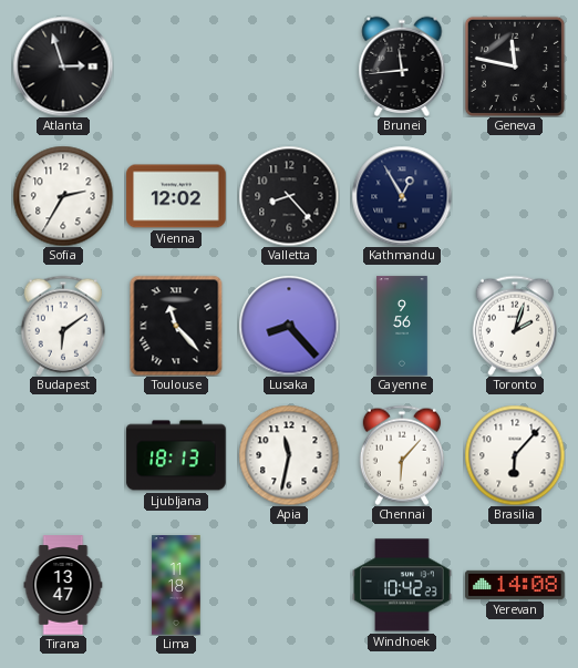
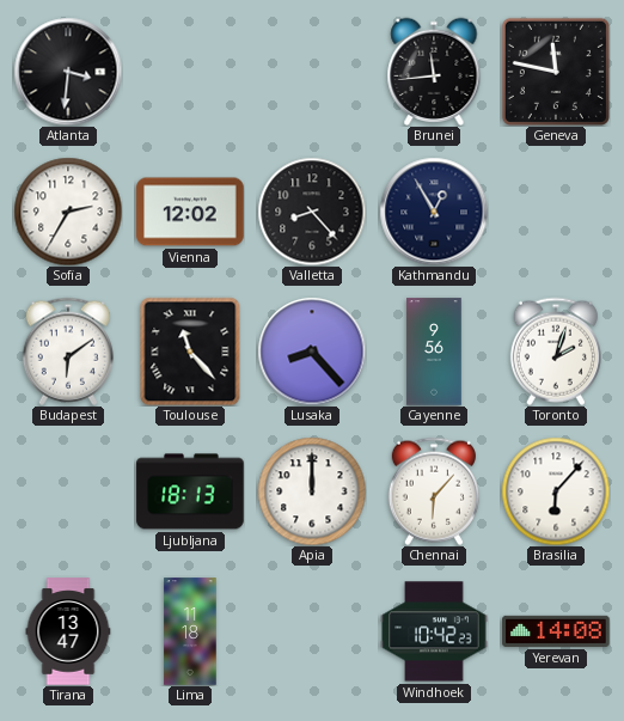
Atlanta: 2:57 -> 3:31
Apia: 11:32 -> 12:00
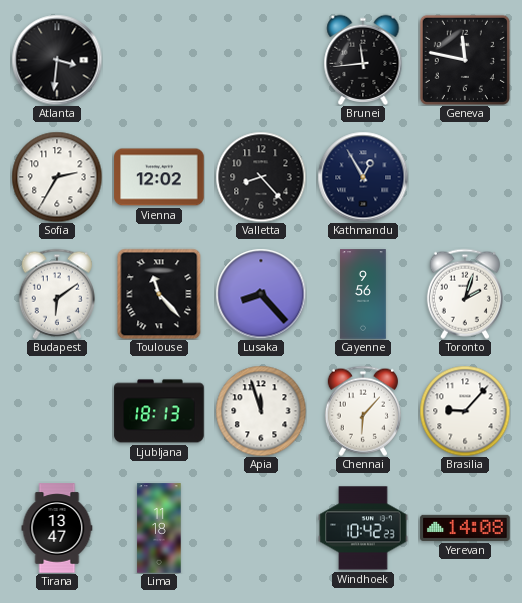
Apia: 12:00 -> 11:57
Brasilia: 6:07 -> 9:07
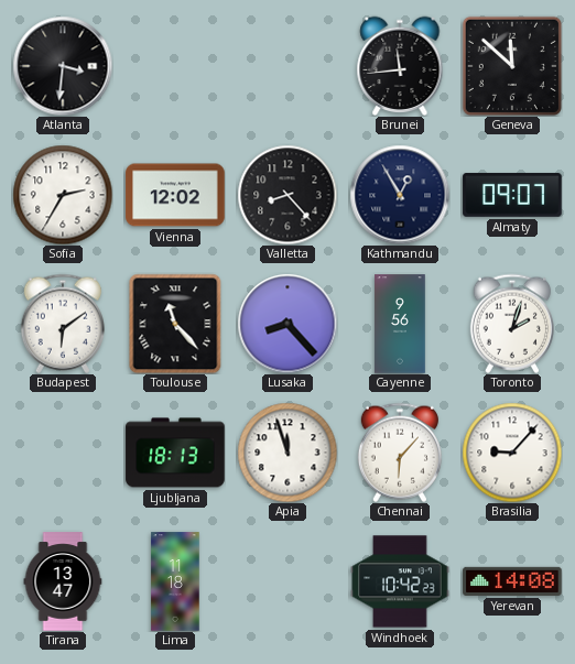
Geneva: 11:47 -> 11:52
Almaty: none -> 09:07
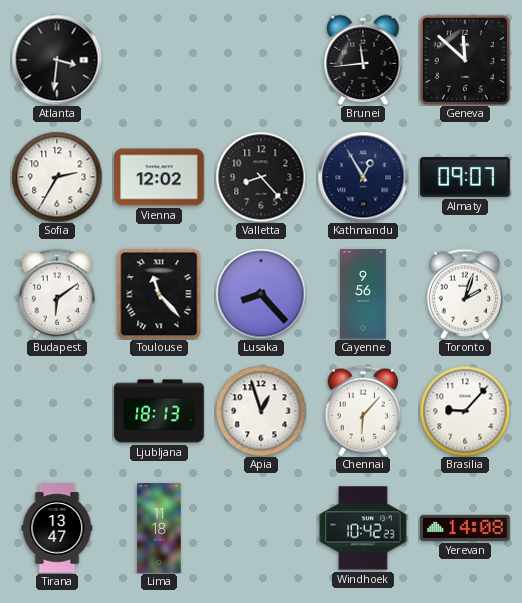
Apia: 11:57 -> 12:57
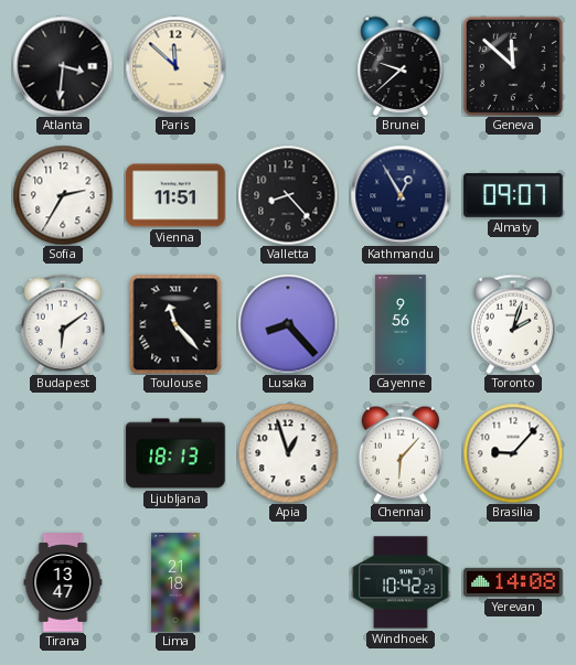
Paris: none -> 11:52
Brunei: 11:44 -> 9:38
Vienna: 12:02 -> 11:51
Lima: 11:18 -> 21:18
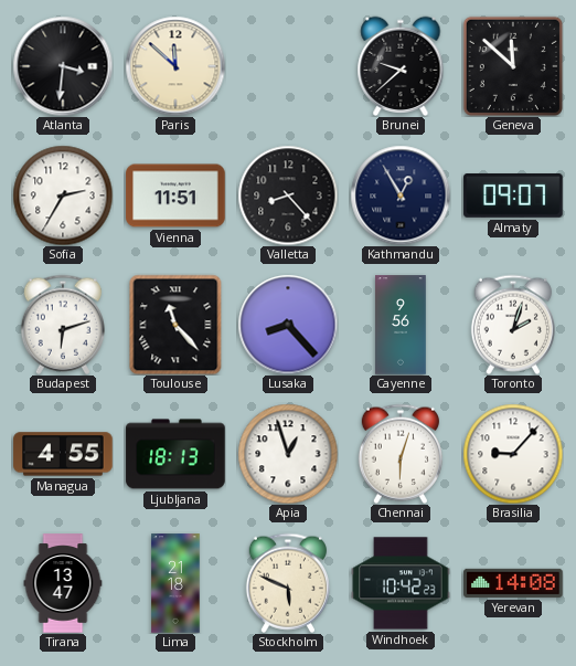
Budapest: 6:09 -> 6:12
Managua: none -> 4:55
Chennai: 6:07 -> 6:03
Stockholm: none -> 5:49
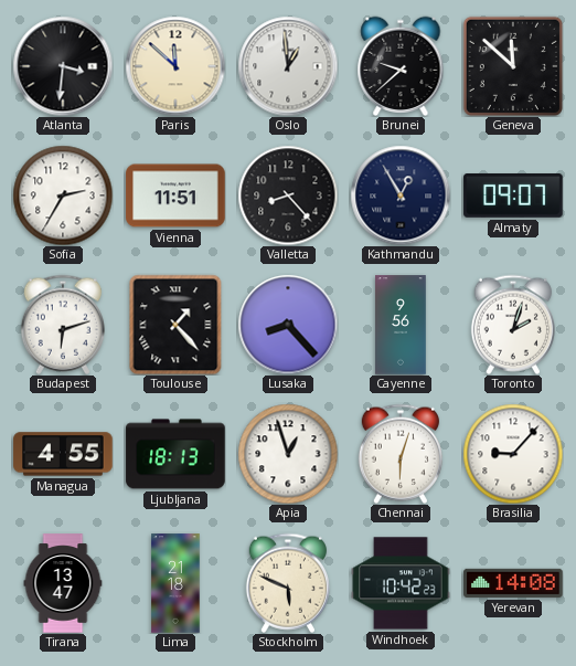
Oslo: none -> 12:59
Toulouse: 11:23 -> 1:23
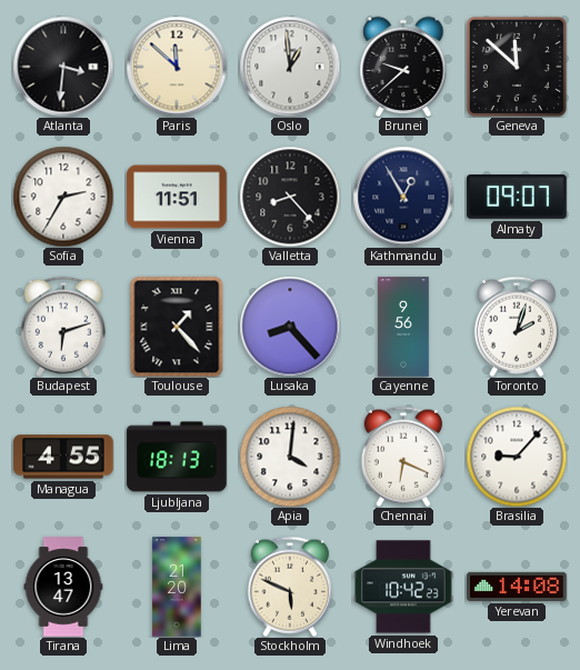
Apia: 12:57 -> 4:01
Chennai: 6:03 -> 6:19
Lima: 21:18 -> 21:20
